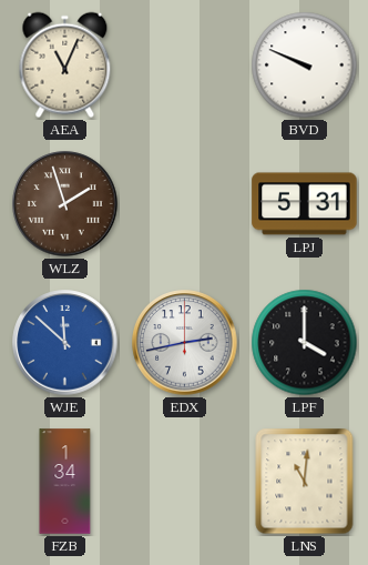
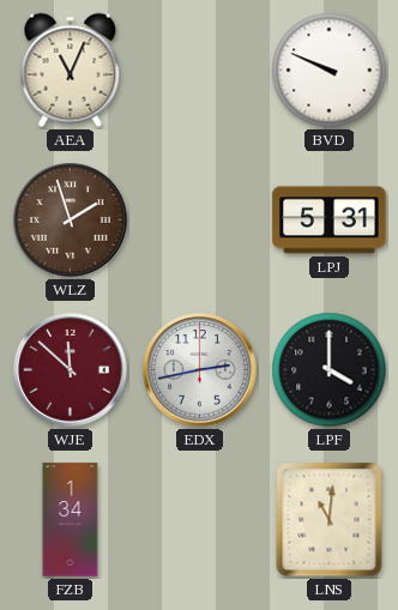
WJE dial: blue -> burgundy
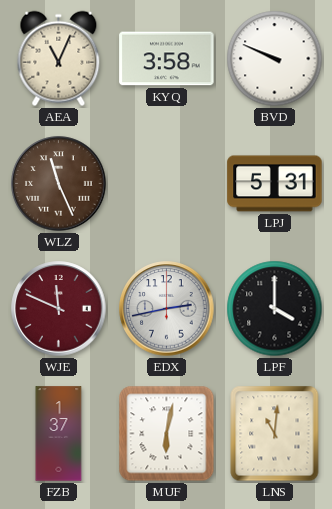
KYQ: none -> 3:58
WLZ: 1:57 -> 11:26
WJE: 11:52 -> 11:49
FZB: 1:34 -> 1:37
MUF: none -> 6:02
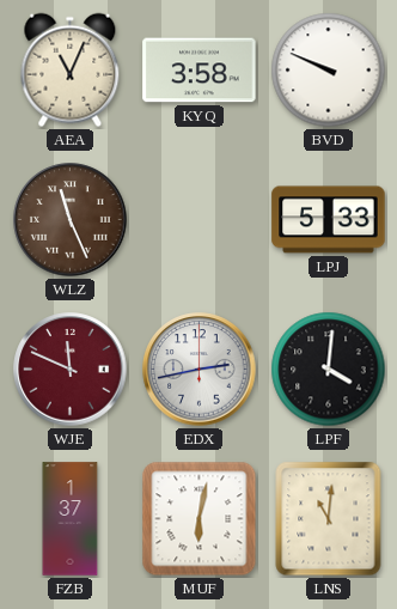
LPJ: 5:31 -> 5:33
LPF: 4:00 -> 4:01
